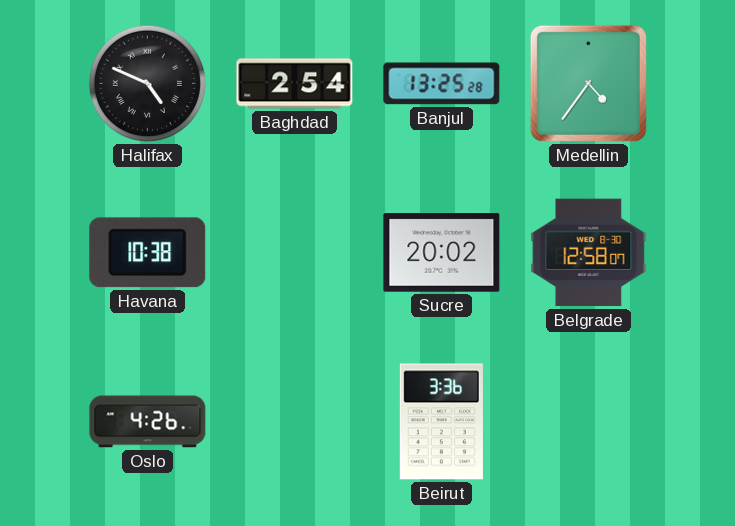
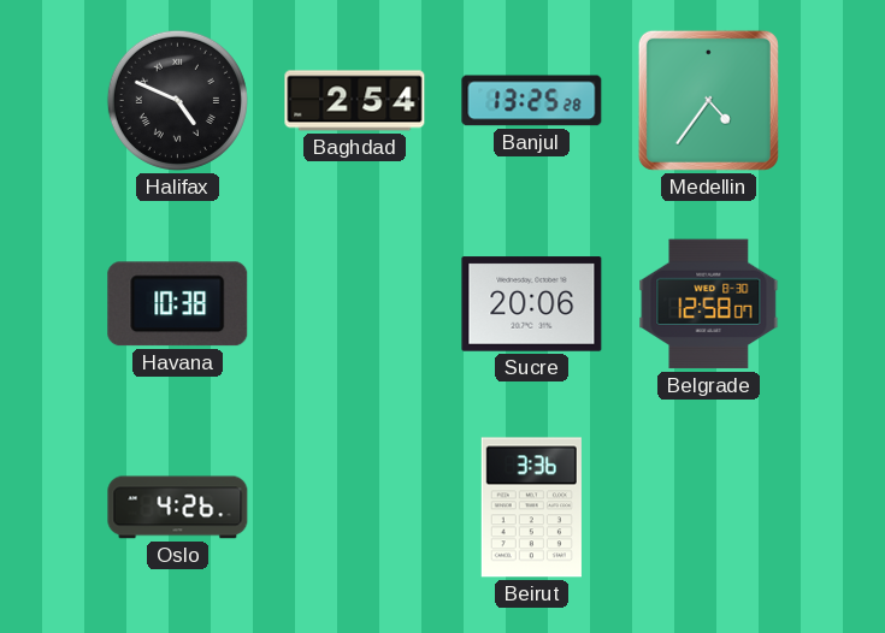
Sucre: 20:02 -> 20:06
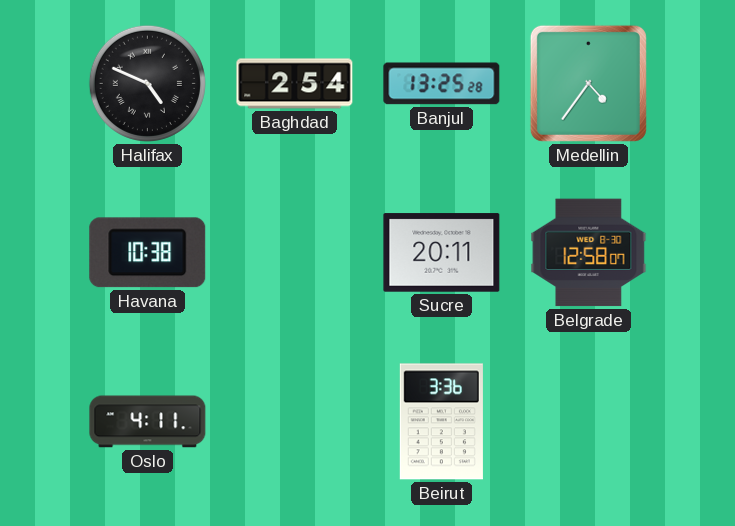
Sucre: 20:06 -> 20:11
Oslo: 4:26 -> 4:11
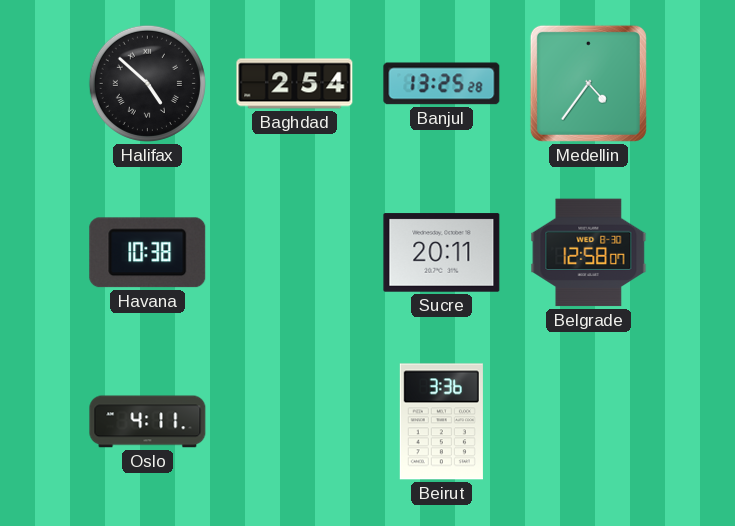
Halifax: 4:49 -> 4:52
